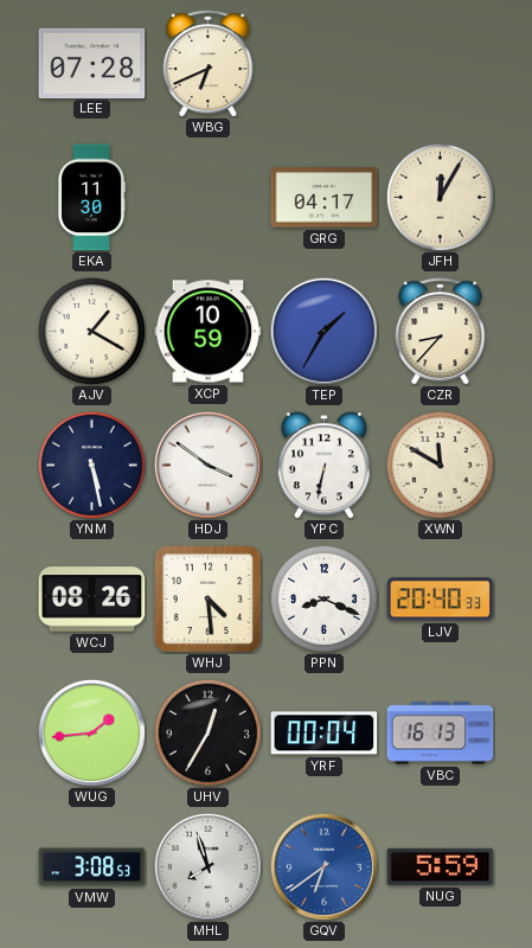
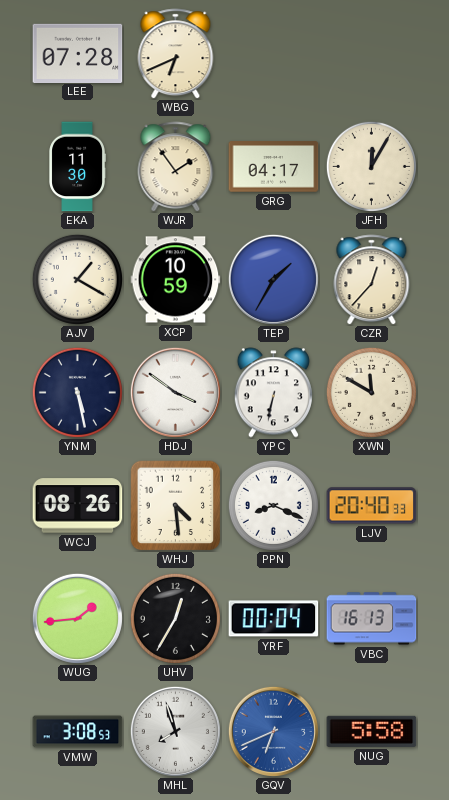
WJR: none -> 1:54
CZR: 8:37 -> 12:37
GQV: 6:39 -> 6:41
NUG: 5:59 -> 5:58
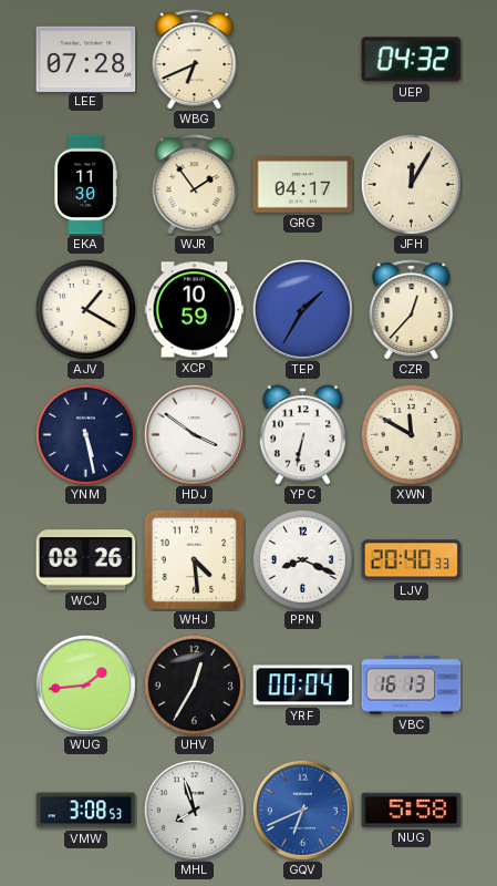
UEP: none -> 04:32
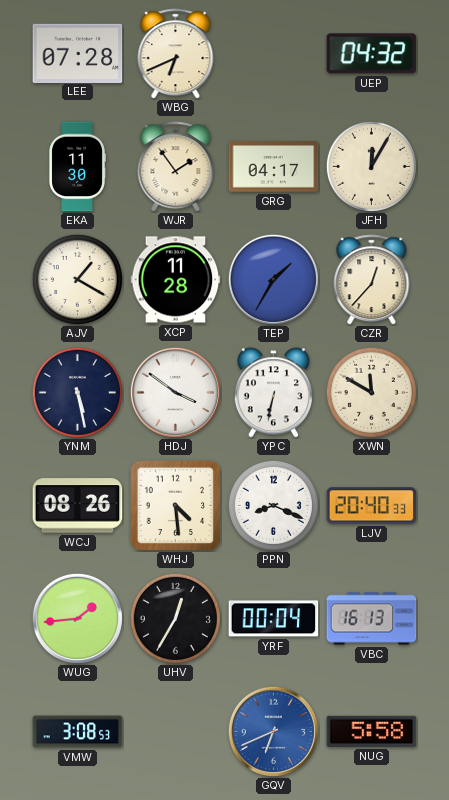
XCP: 10:59 -> 11:28
MHL: 7:57 -> none
